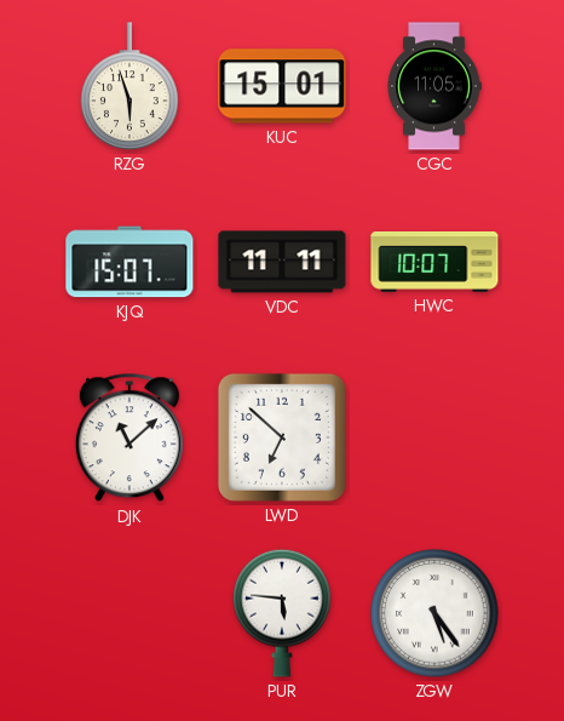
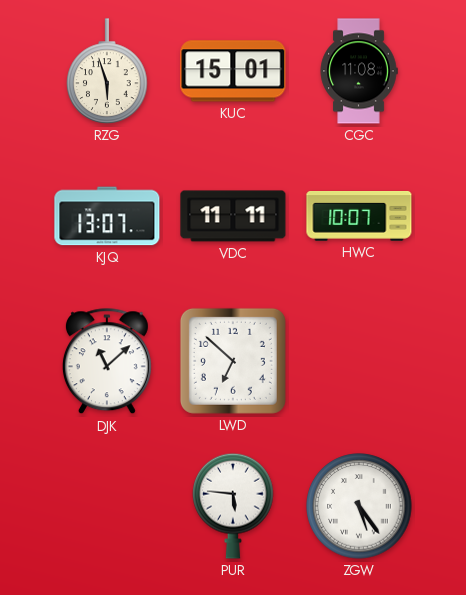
CGC: 11:05 -> 11:08
KJQ: 15:07 -> 13:07
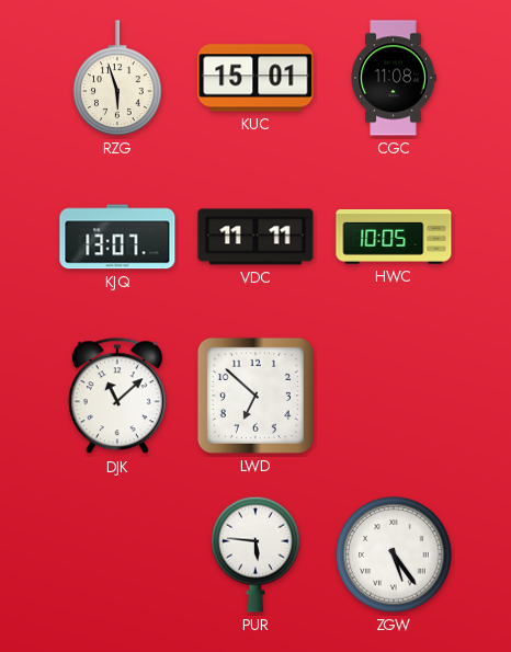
HWC: 10:07 -> 10:05
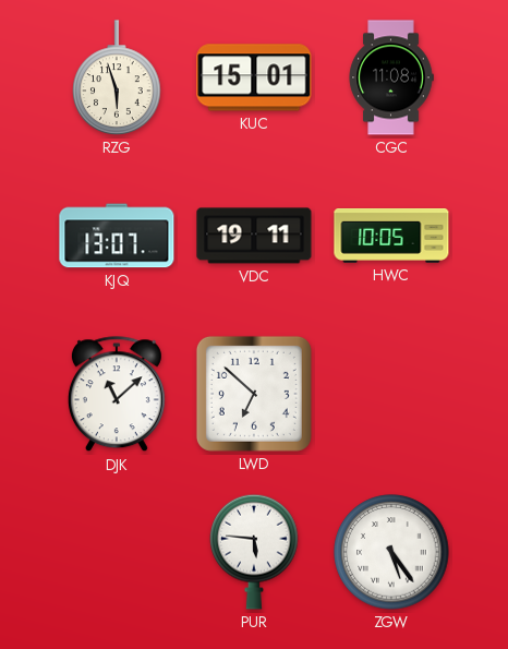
VDC: 11:11 -> 19:11
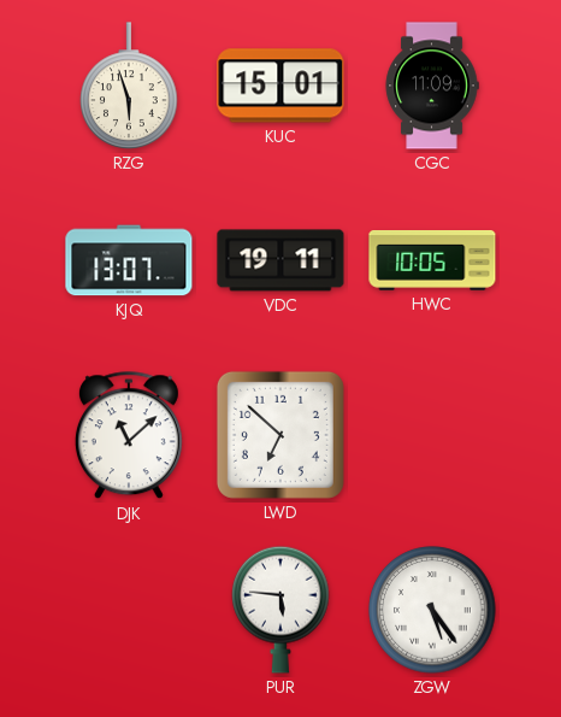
CGC: 11:08 -> 11:09
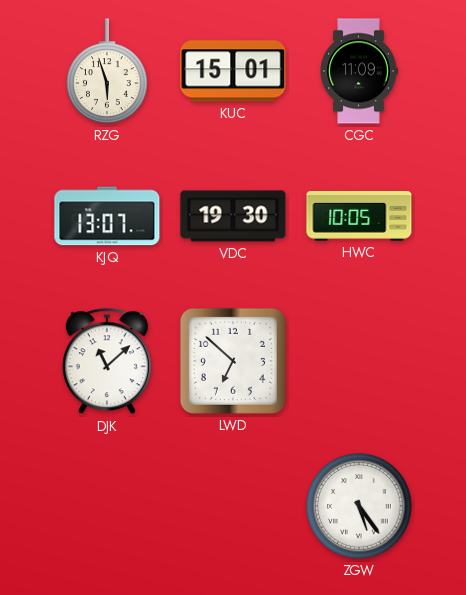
VDC: 19:11 -> 19:30
PUR: 5:46 -> none
